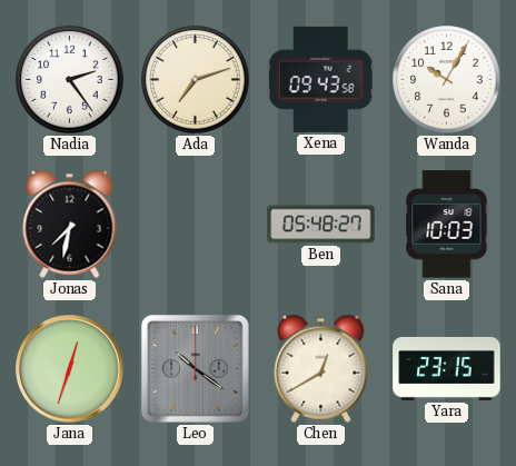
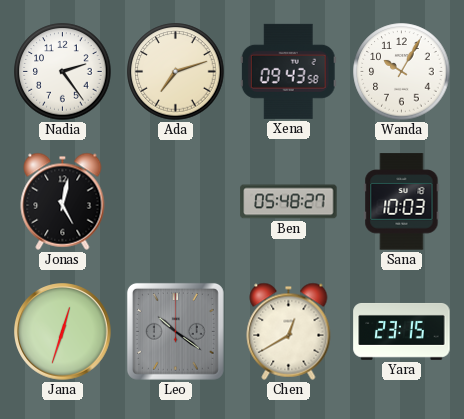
Jonas: 7:32 -> 5:02
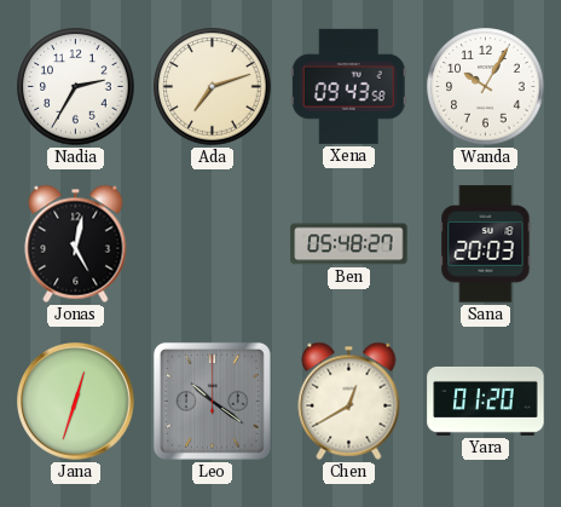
Nadia: 2:24 -> 2:35
Sana: 10:03 -> 20:03
Yara: 23:15 -> 01:20
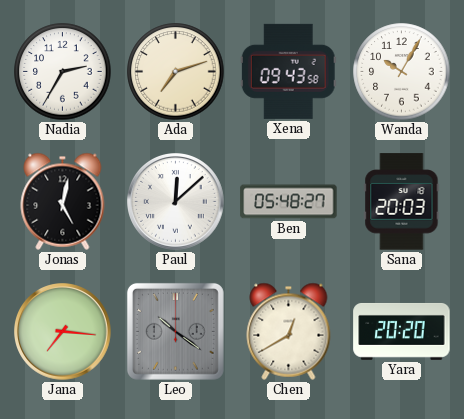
Paul: none -> 12:08
Jana: 12:33 -> 7:16
Yara: 01:20 -> 20:20
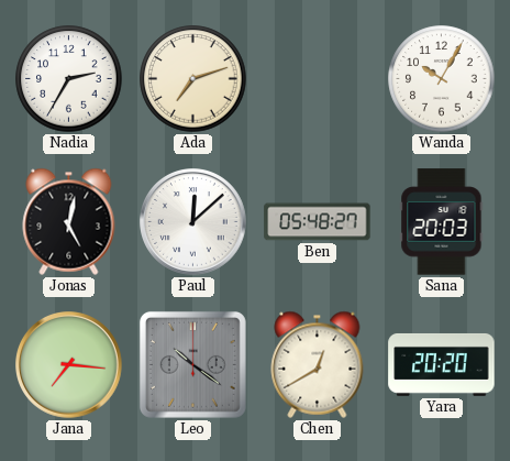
Xena: 09:43 -> none
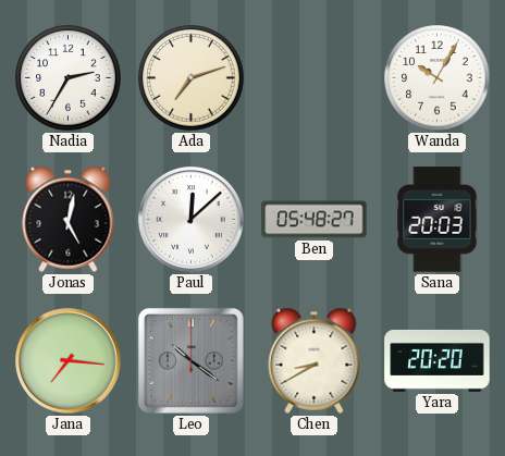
Chen: 12:40 -> 8:40
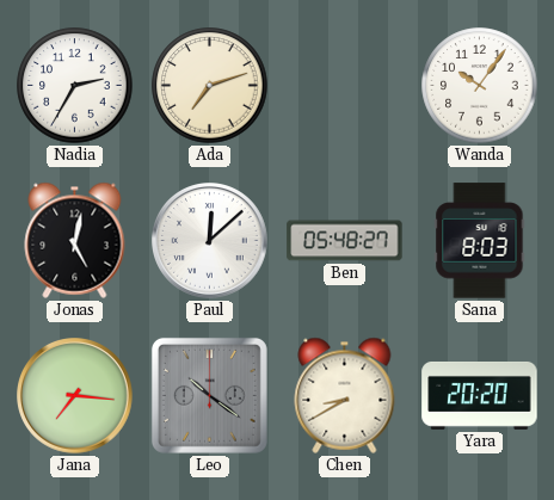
Wanda: 10:05 -> 10:06
Sana: 20:03 -> 8:03
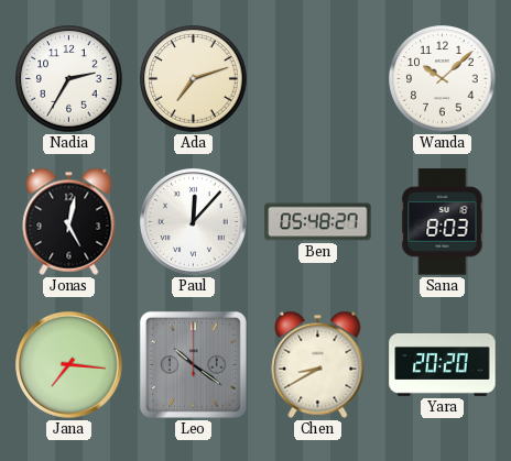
Wanda: 10:06 -> 10:08
Paul: 12:08 -> 12:07
